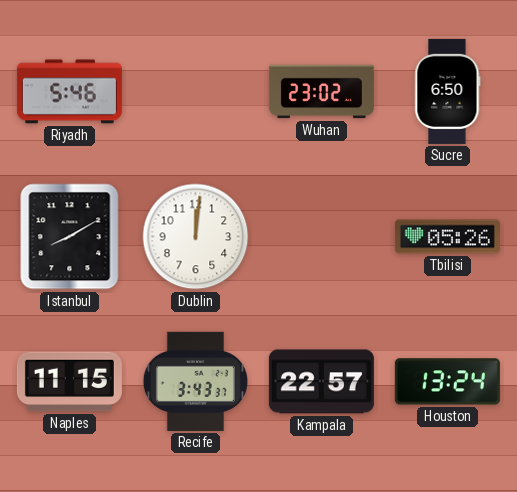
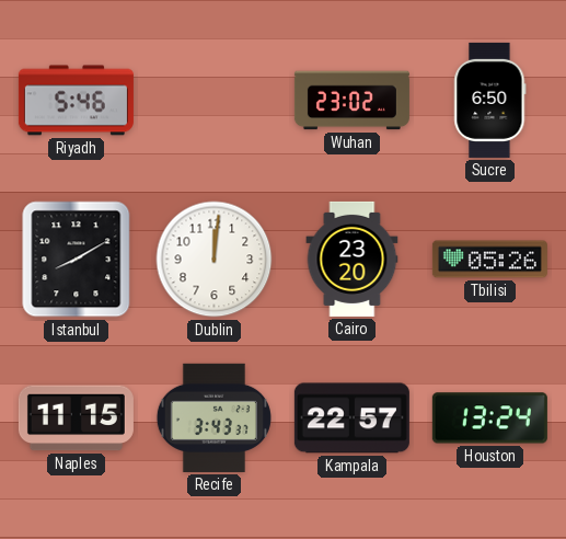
Cairo: none -> 23:20
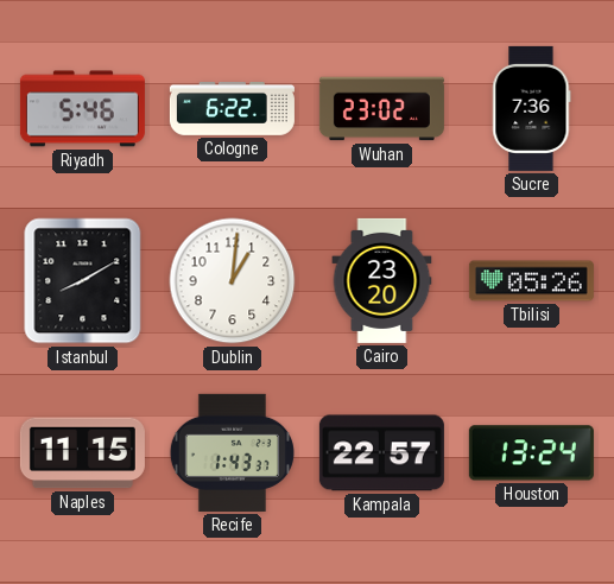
Cologne: none -> 6:22
Sucre: 6:50 -> 7:36
Dublin: 12:01 -> 1:01
Recife: 3:43 -> 1:43
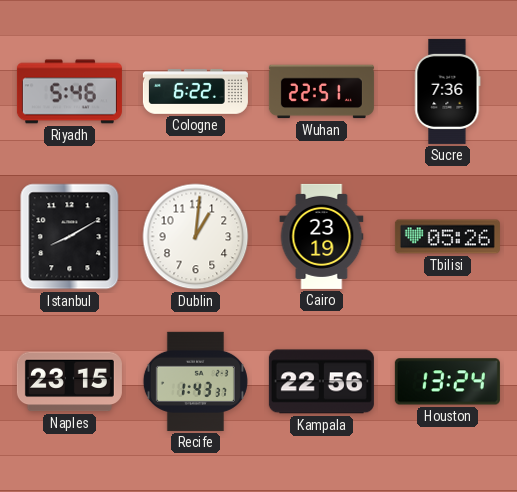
Wuhan: 23:02 -> 22:51
Cairo: 23:20 -> 23:19
Naples: 11:15 -> 23:15
Kampala: 22:57 -> 22:56
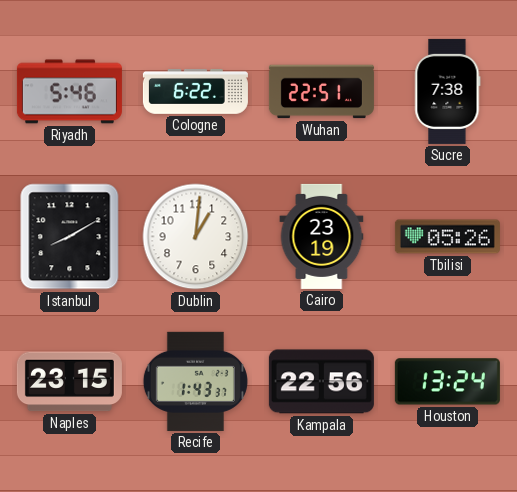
Sucre: 7:36 -> 7:38
